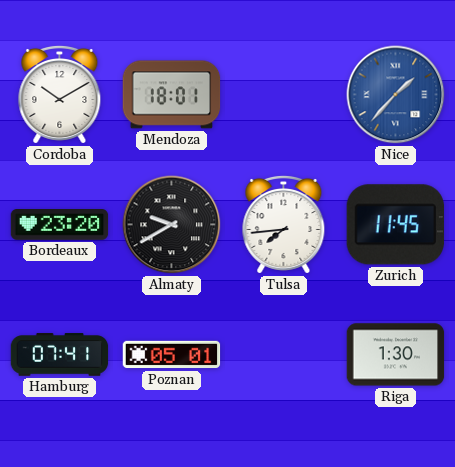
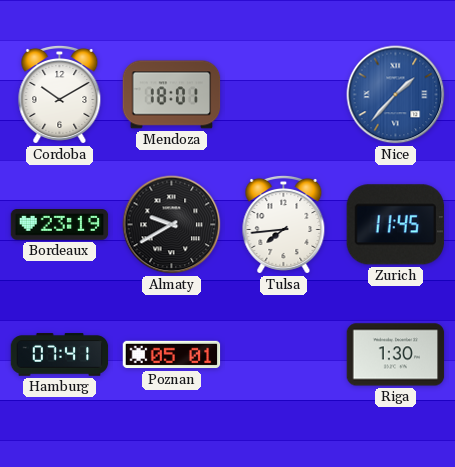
Bordeaux: 23:20 -> 23:19
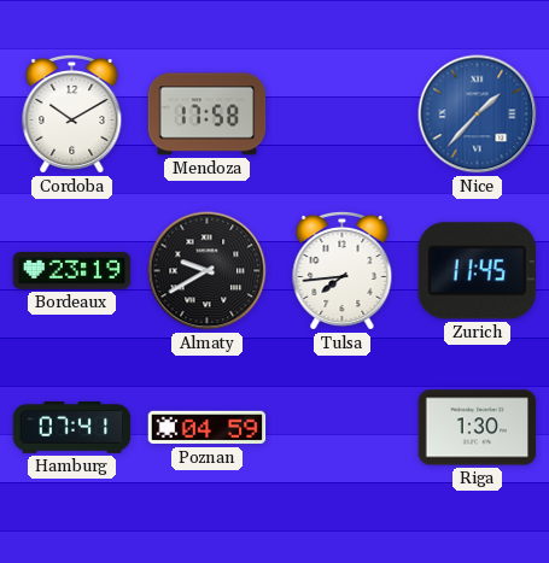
Mendoza: 18:01 -> 17:58
Poznan: 05:01 -> 04:59
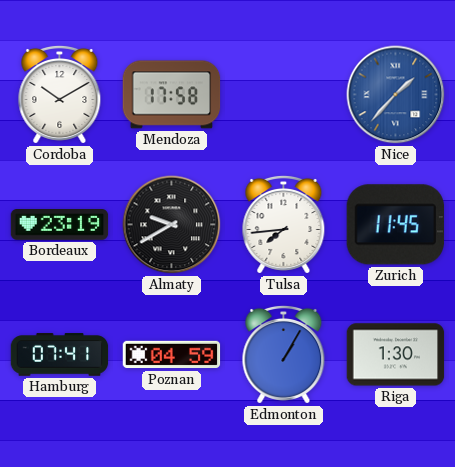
Edmonton: none -> 1:05
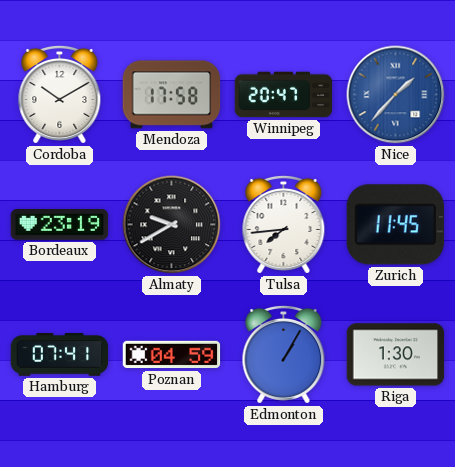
Winnipeg: none -> 20:47
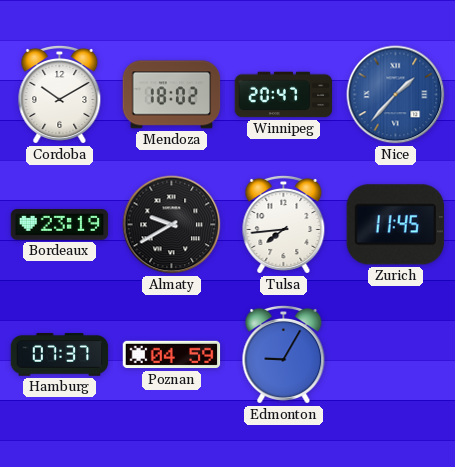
Mendoza: 17:58 -> 18:02
Hamburg: 07:41 -> 07:37
Edmonton: 1:05 -> 9:05
Riga: 1:30 -> none
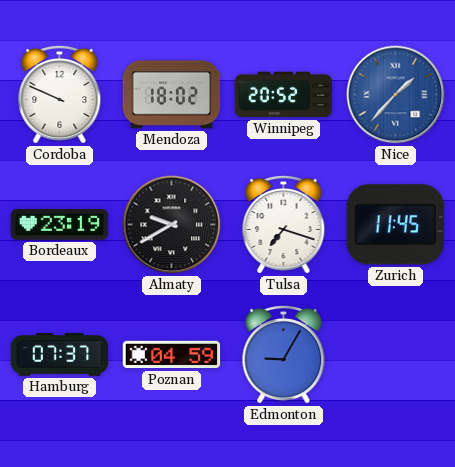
Cordoba: 10:10 -> 9:49
Winnipeg: 20:47 -> 20:52
Tulsa: 7:44 -> 7:18
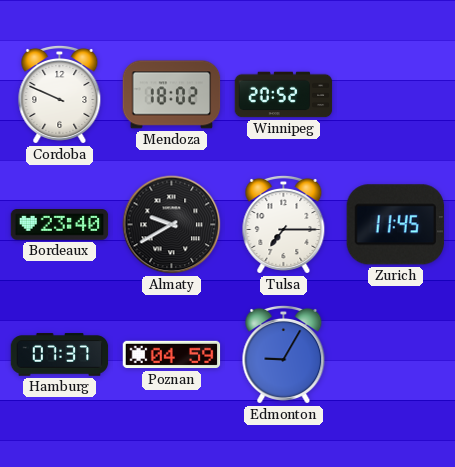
Nice: 1:37 -> none
Bordeaux: 23:19 -> 23:40
Tulsa: 7:18 -> 7:15
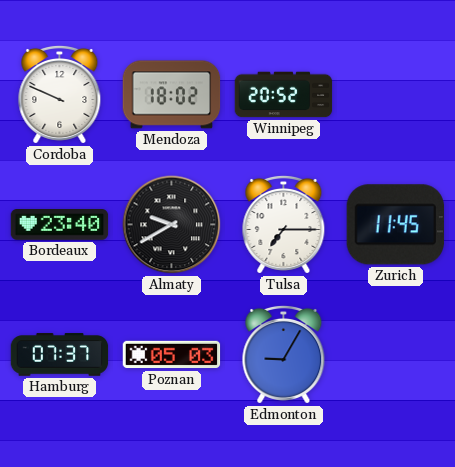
Poznan: 04:59 -> 05:03
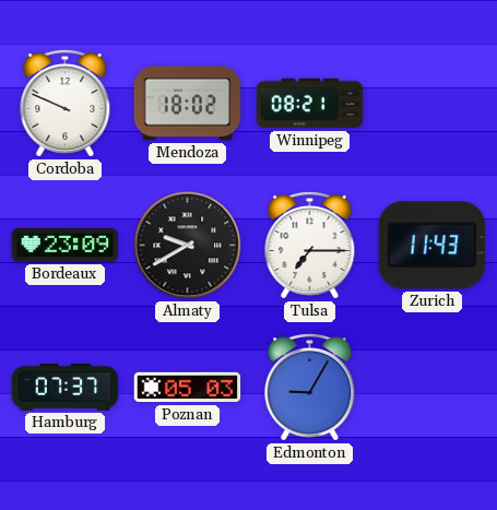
Winnipeg: 20:52 -> 08:21
Bordeaux: 23:40 -> 23:09
Zurich: 11:45 -> 11:43
